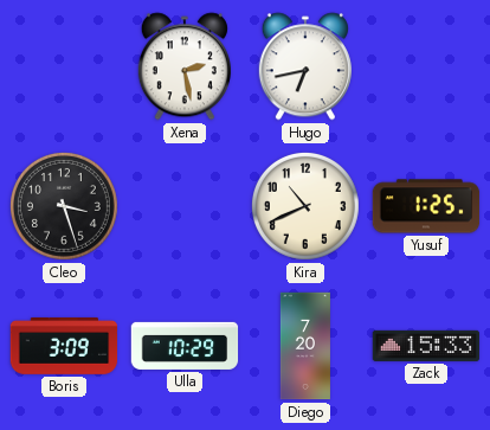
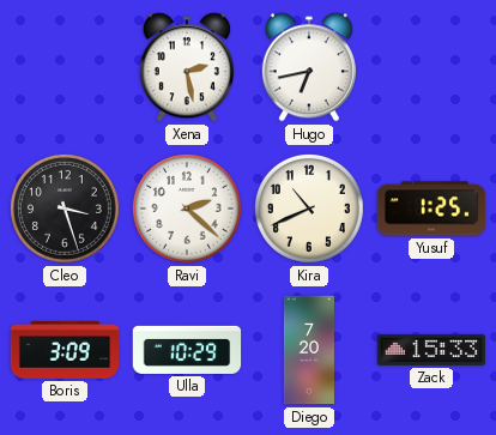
Ravi: none -> 2:22
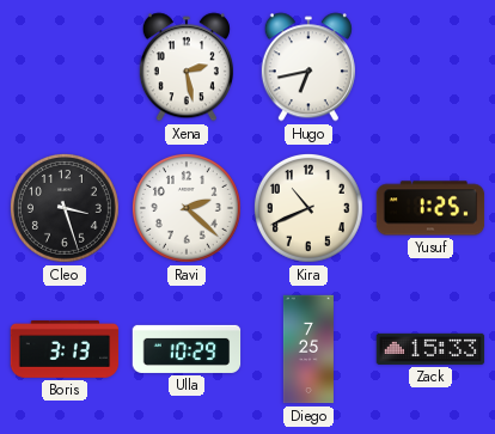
Boris: 3:09 -> 3:13
Diego: 7:20 -> 7:25
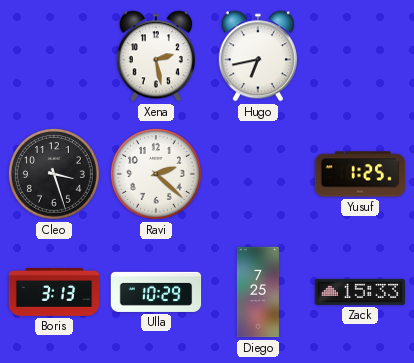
Kira: 10:41 -> none
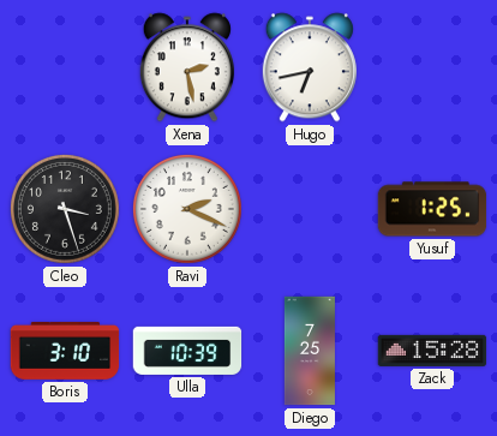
Ravi: 2:22 -> 2:19
Boris: 3:13 -> 3:10
Ulla: 10:29 -> 10:39
Zack: 15:33 -> 15:28
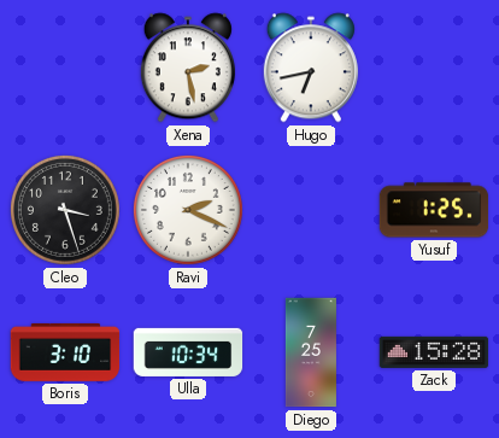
Ulla: 10:39 -> 10:34
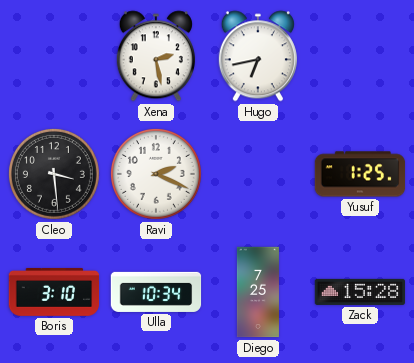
Cleo: 3:27 -> 3:29
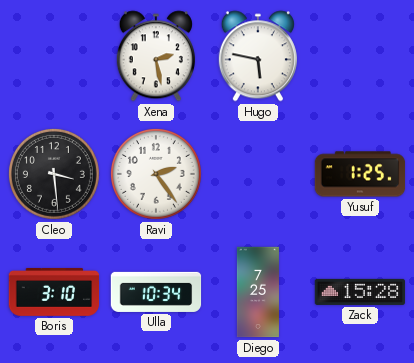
Hugo: 6:43 -> 5:47
Ravi: 2:19 -> 2:24
